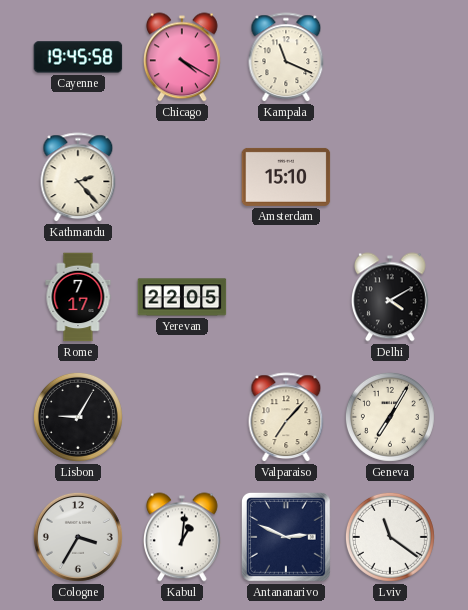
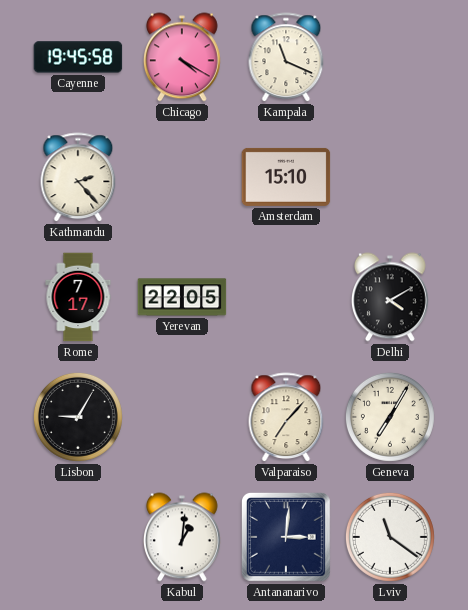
Cologne: 3:35 -> none
Antananarivo: 2:49 -> 3:01
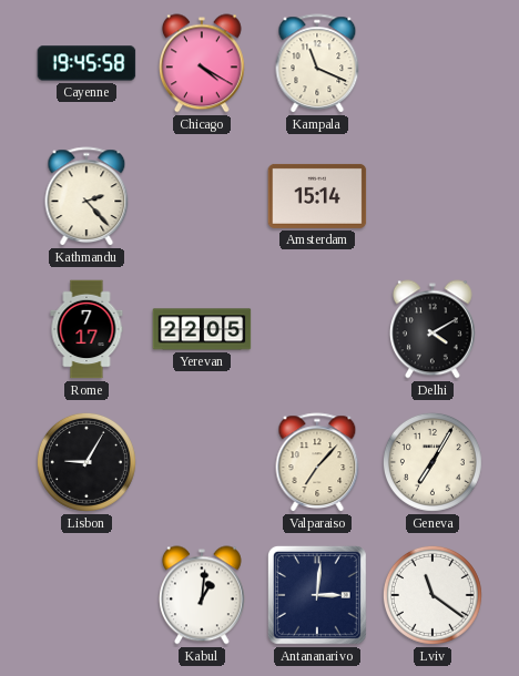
Amsterdam: 15:10 -> 15:14
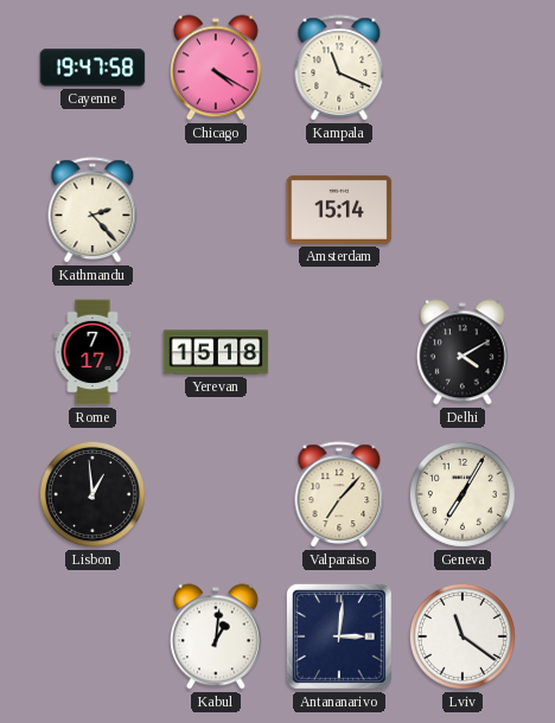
Cayenne: 19:45 -> 19:47
Yerevan: 22:05 -> 15:18
Lisbon: 9:05 -> 12:59
